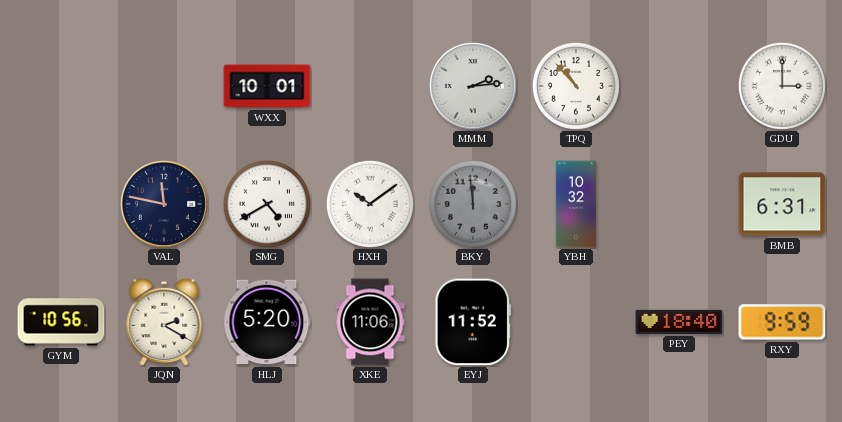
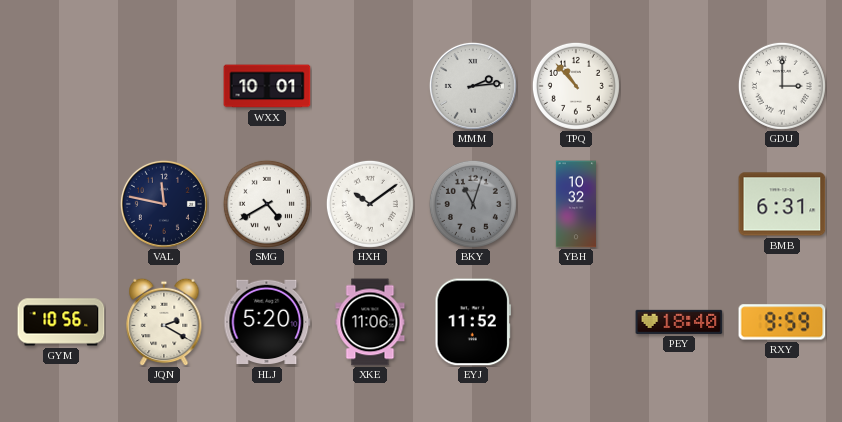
BKY: 11:59 -> 11:03
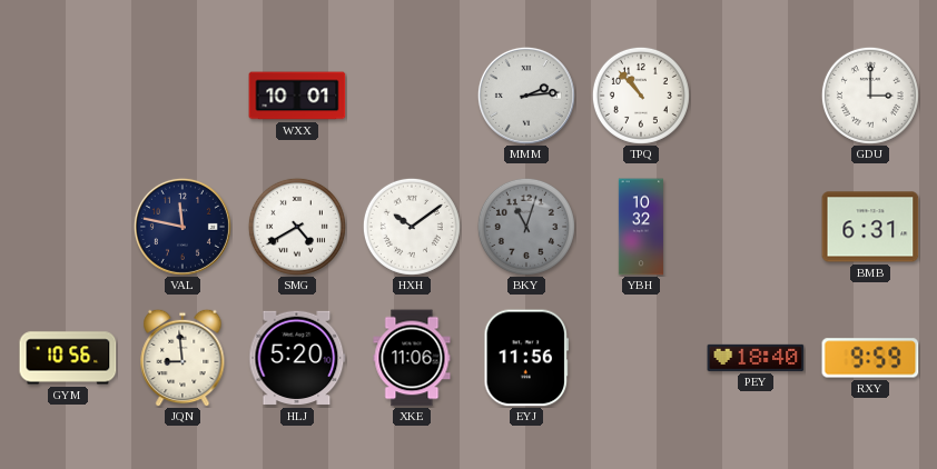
JQN: 2:20 -> 8:59
EYJ: 11:52 -> 11:56
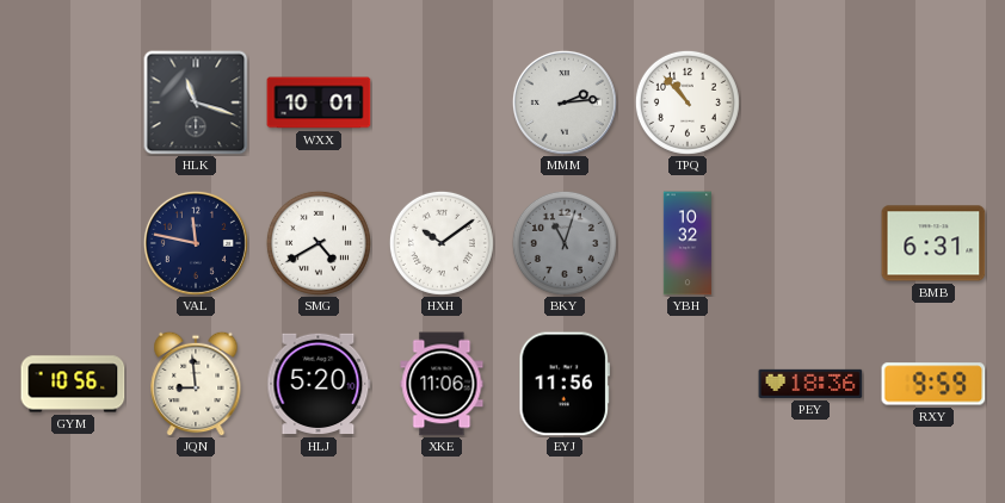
HLK: none -> 11:18
GDU: 3:00 -> none
PEY: 18:40 -> 18:36
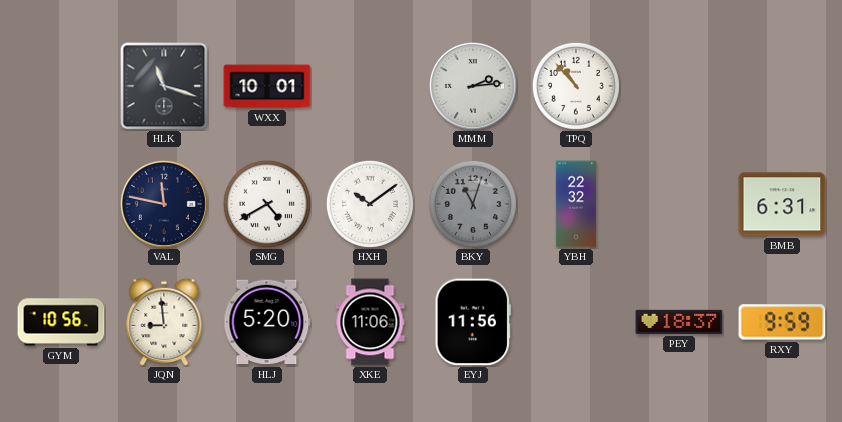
YBH: 10:32 -> 22:32
PEY: 18:36 -> 18:37
